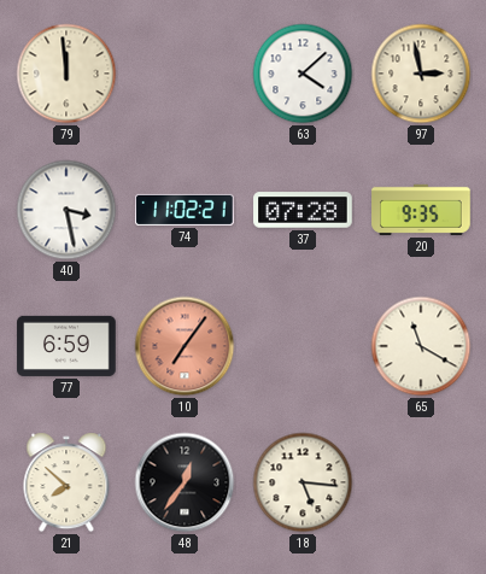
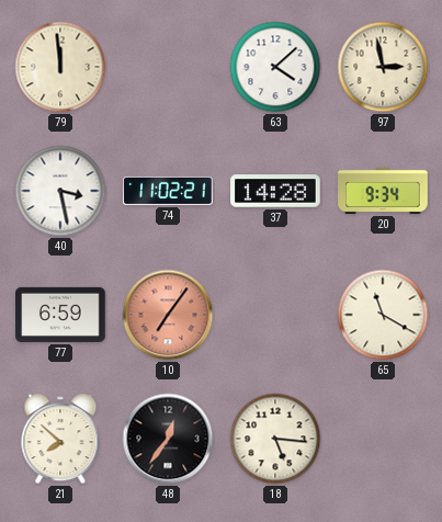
37: 07:28 -> 14:28
20: 9:35 -> 9:34
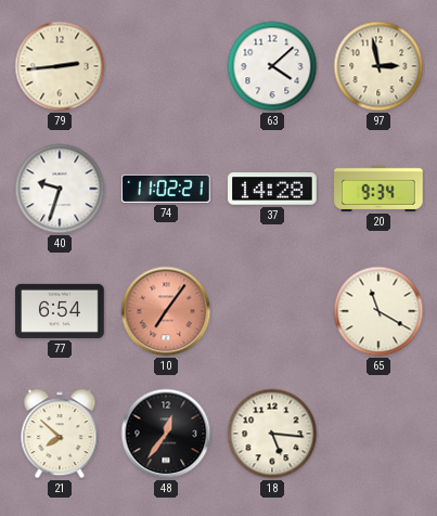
79: 11:59 -> 2:44
40: 3:28 -> 9:33
77: 6:59 -> 6:54
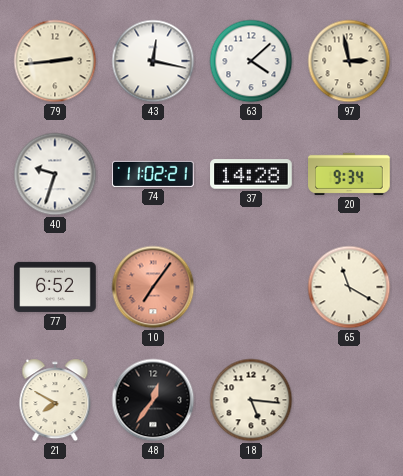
43: none -> 12:17
77: 6:54 -> 6:52
21: 7:52 -> 7:50
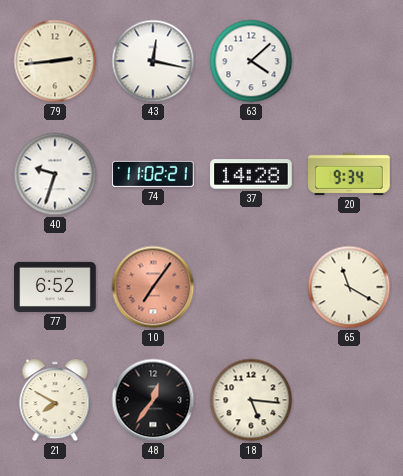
97: 2:58 -> none
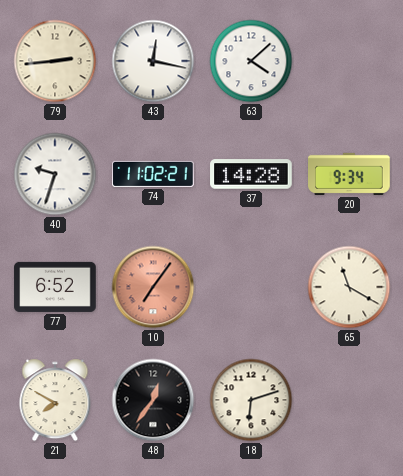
18: 5:16 -> 6:12
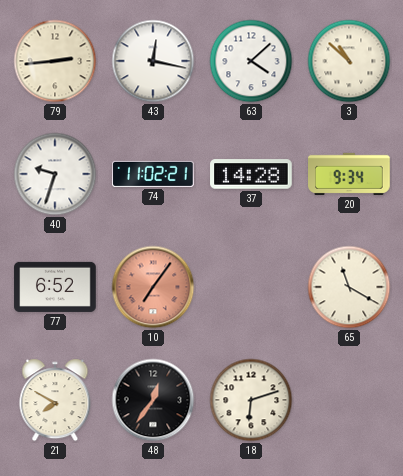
3: none -> 10:52
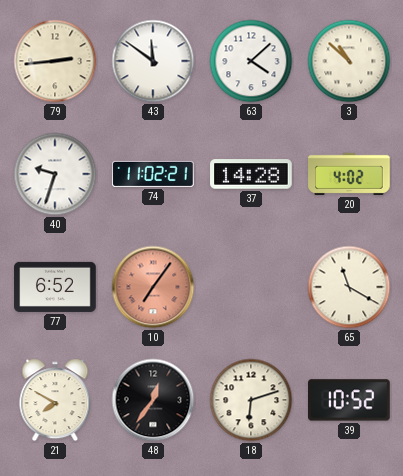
43: 12:17 -> 11:51
20: 9:34 -> 4:02
39: none -> 10:52
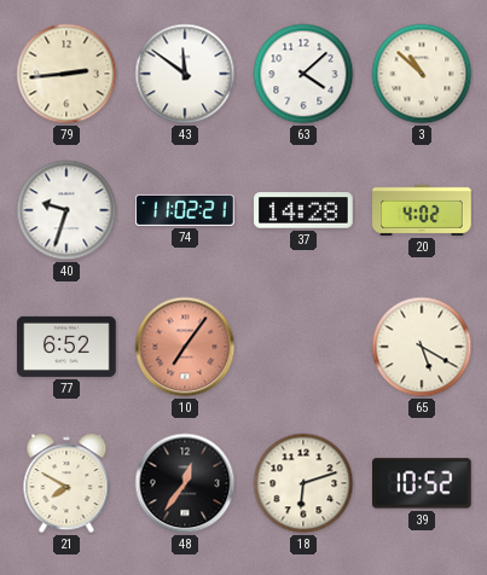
65: 11:20 -> 5:20
